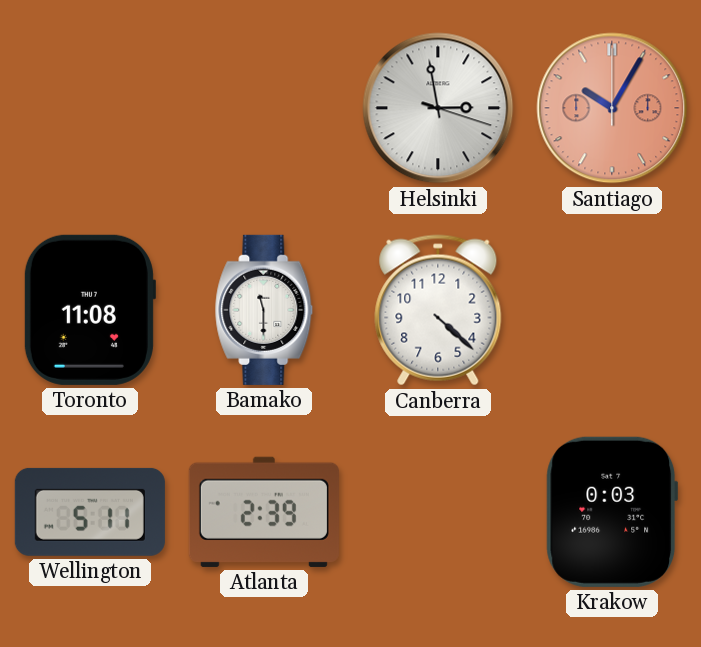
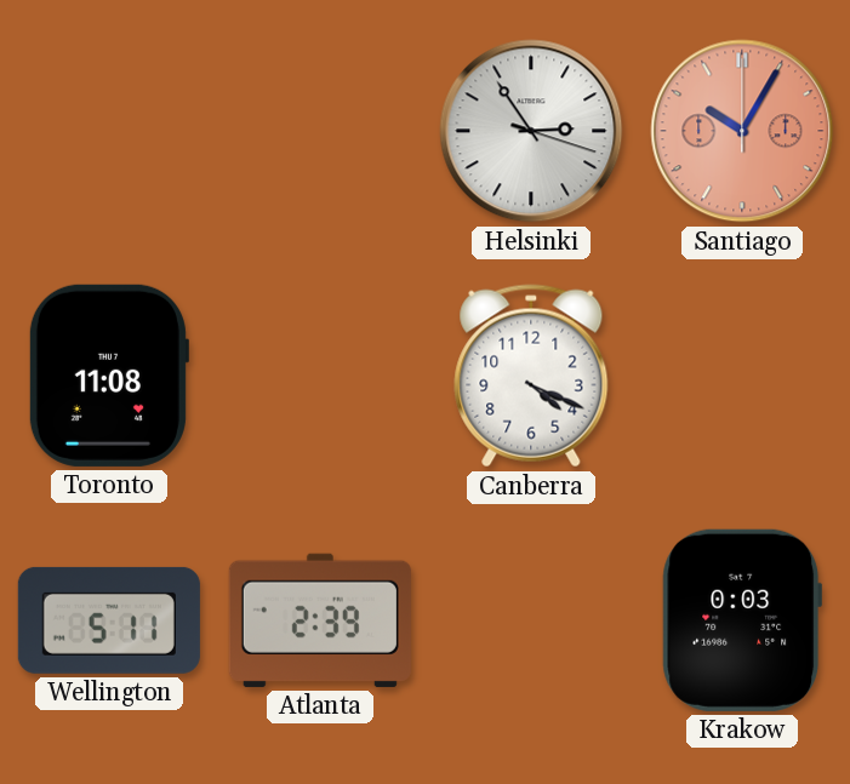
Helsinki: 2:58 -> 2:54
Bamako: 11:30 -> none
Canberra: 4:22 -> 4:19
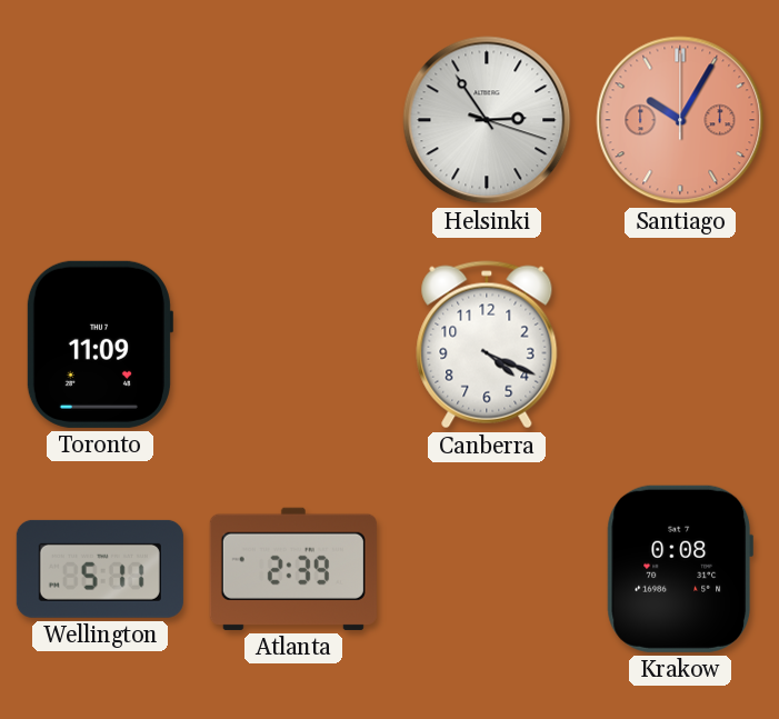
Toronto: 11:08 -> 11:09
Krakow: 0:03 -> 0:08
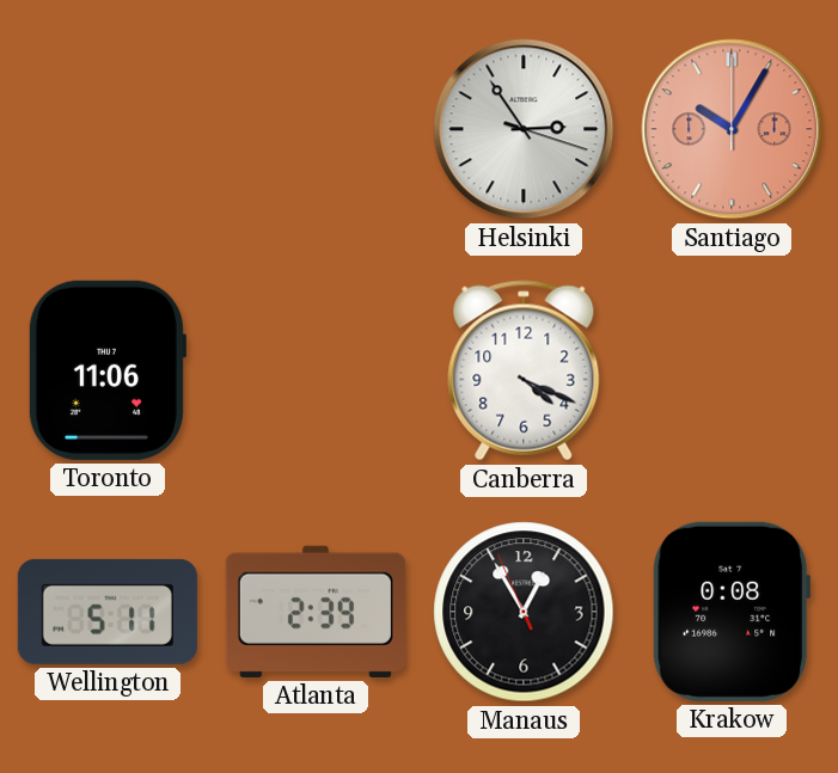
Toronto: 11:09 -> 11:06
Manaus: none -> 12:54
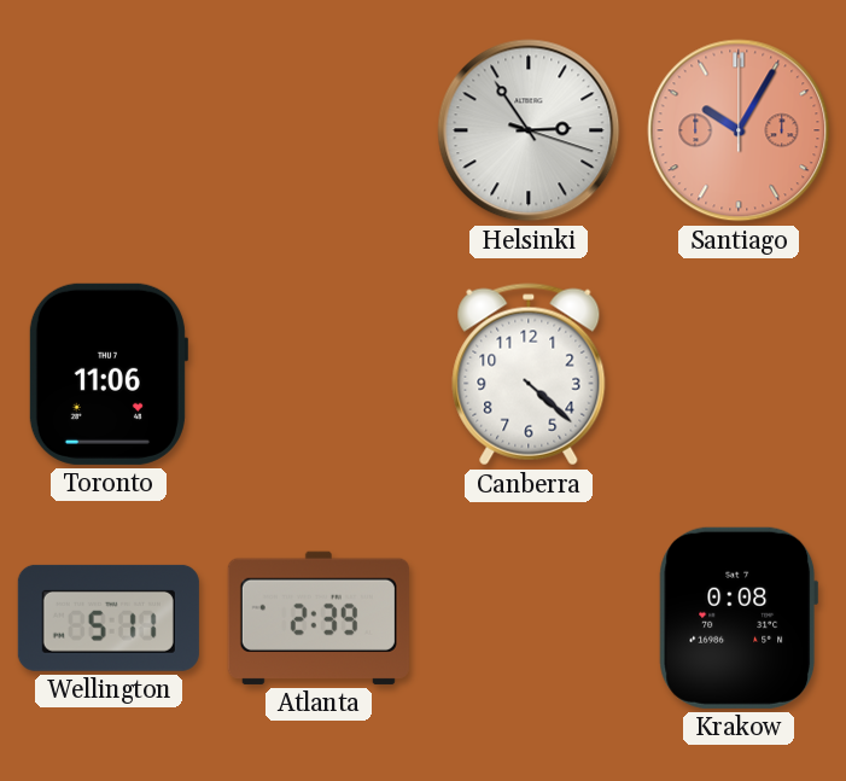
Canberra: 4:19 -> 4:22
Manaus: 12:54 -> none
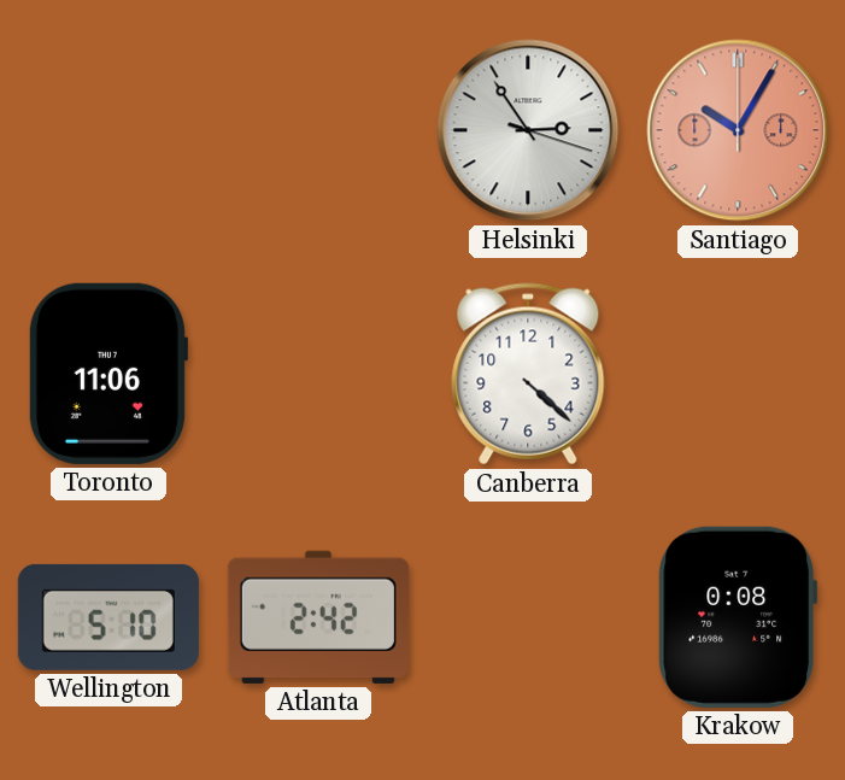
Wellington: 5:11 -> 5:10
Atlanta: 2:39 -> 2:42
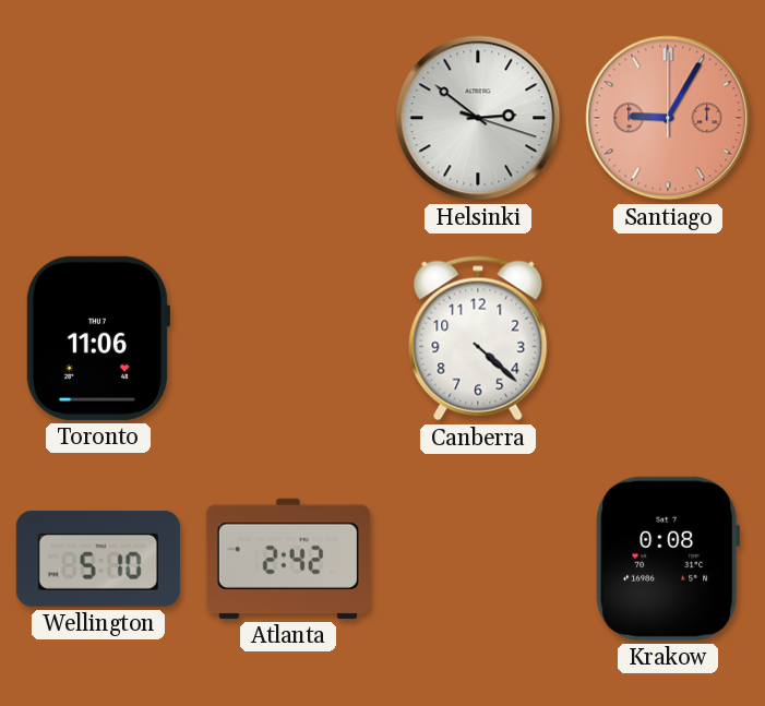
Helsinki: 2:54 -> 2:51
Santiago: 10:05 -> 9:05
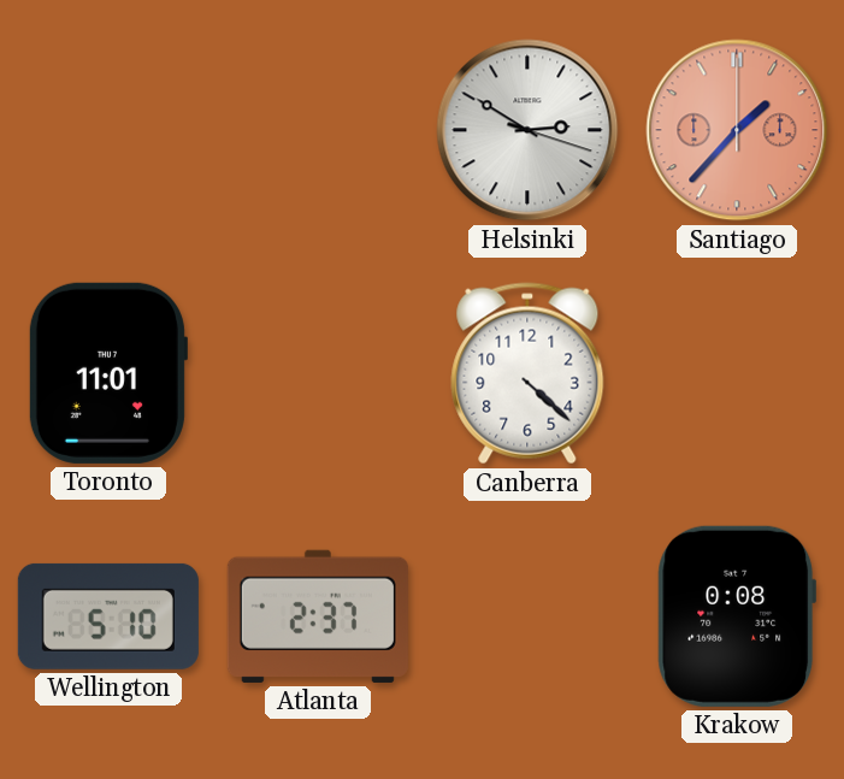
Helsinki: 2:51 -> 2:50
Santiago: 9:05 -> 1:37
Toronto: 11:06 -> 11:01
Atlanta: 2:42 -> 2:37
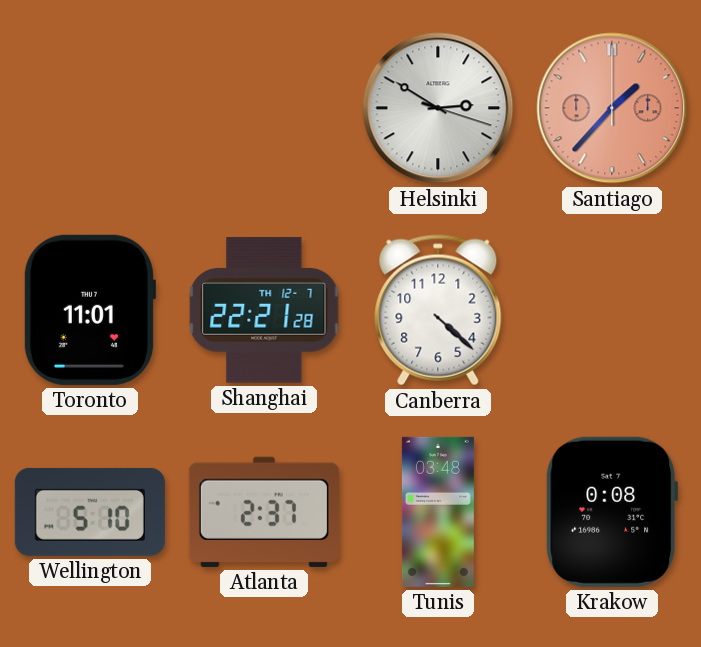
Shanghai: none -> 22:21
Tunis: none -> 03:48
